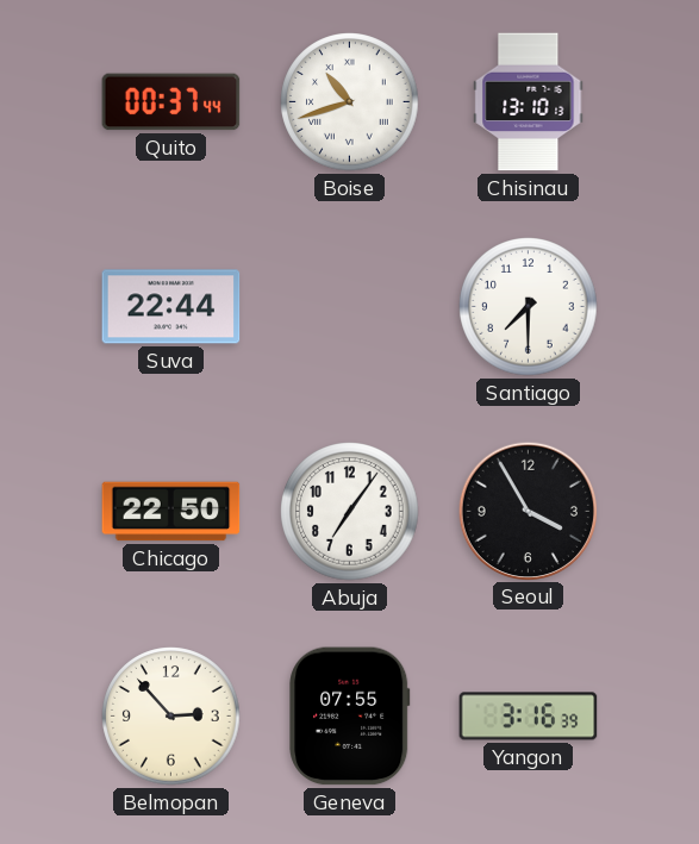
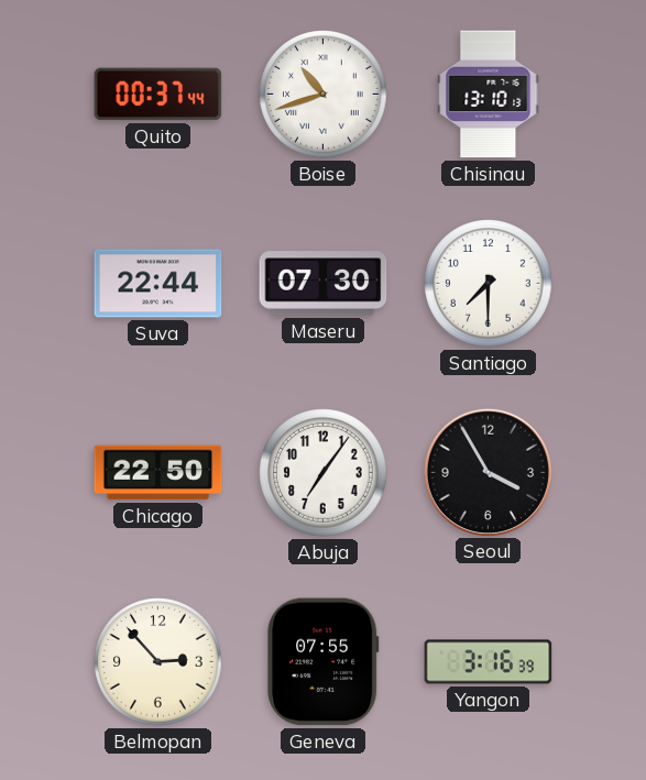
Maseru: none -> 07:30
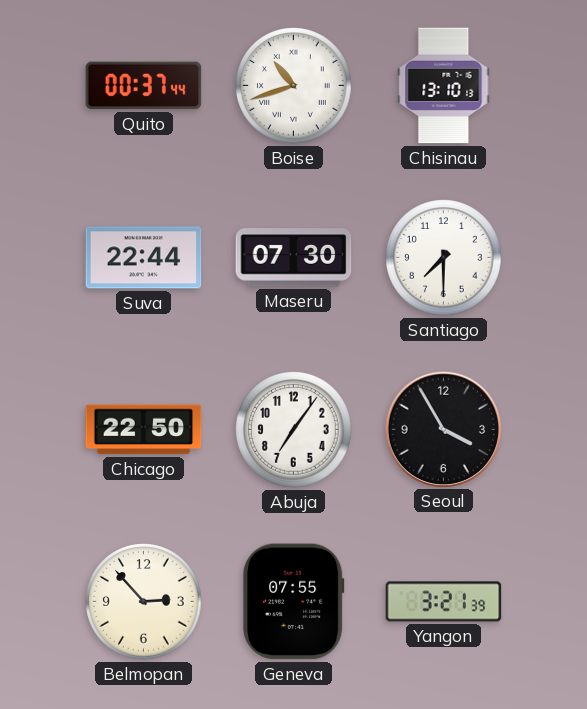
Yangon: 3:16 -> 3:21
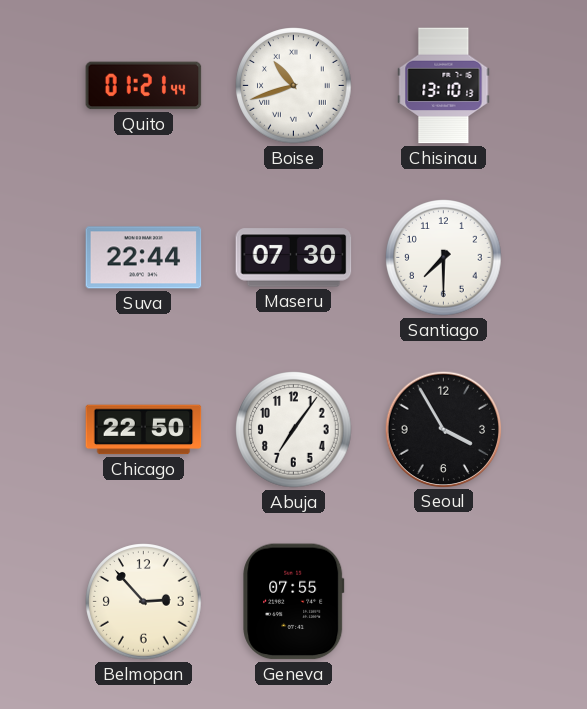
Quito: 00:37 -> 01:21
Yangon: 3:21 -> none
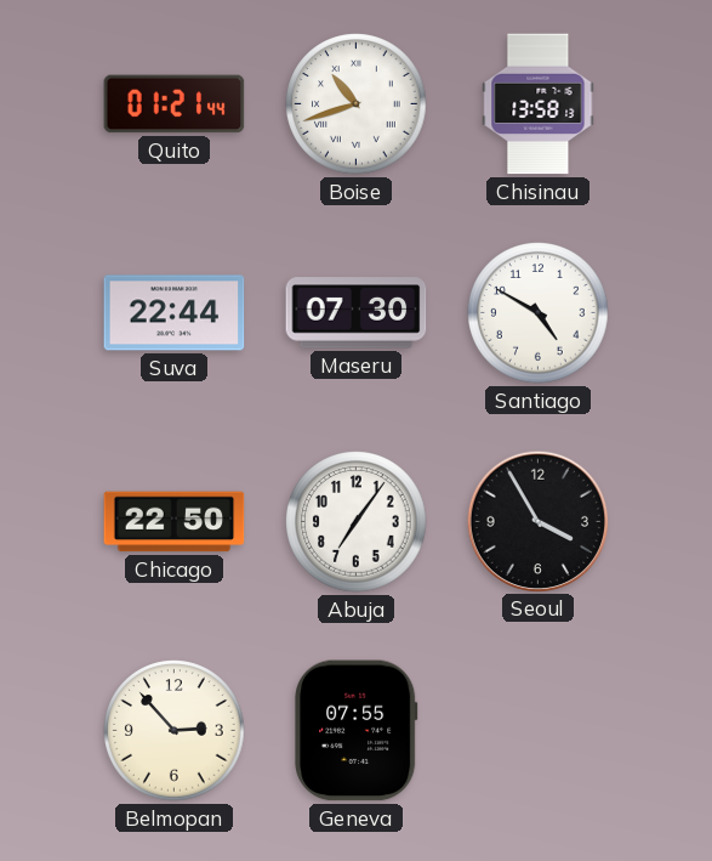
Chisinau: 13:10 -> 13:58
Santiago: 7:30 -> 4:50
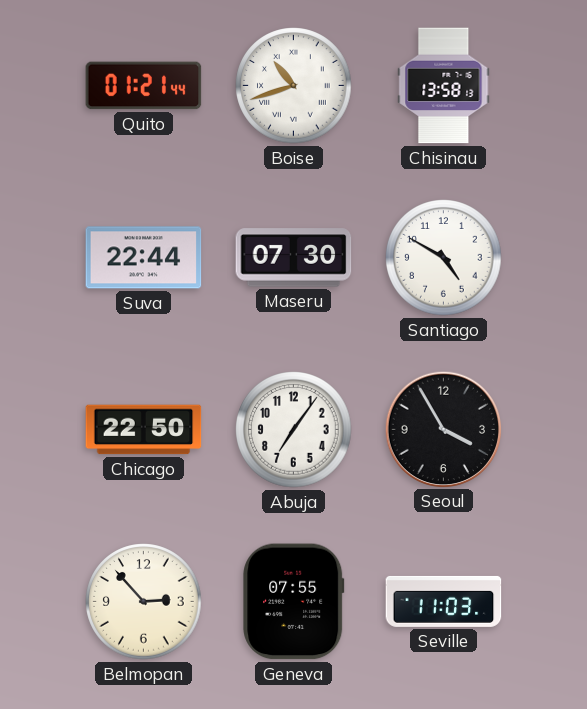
Seville: none -> 11:03
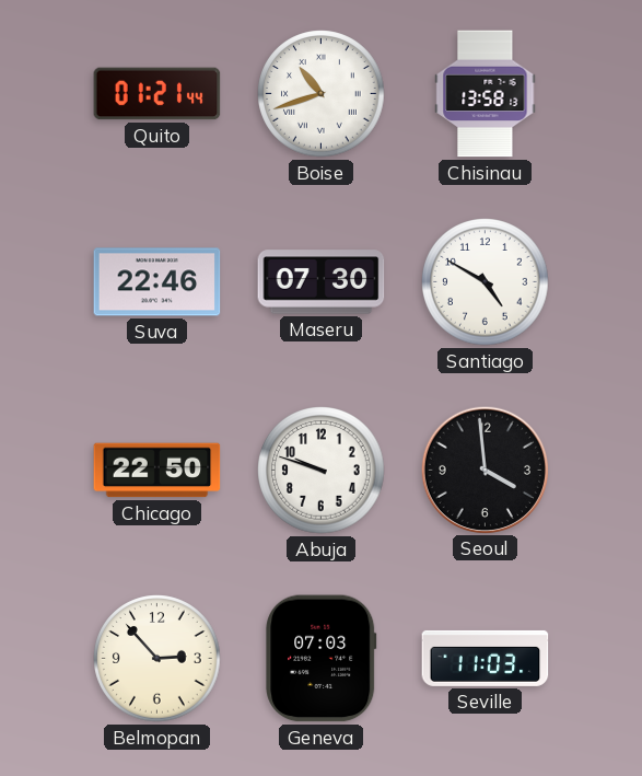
Suva: 22:44 -> 22:46
Abuja: 7:06 -> 9:48
Seoul: 3:55 -> 3:59
Geneva: 07:55 -> 07:03
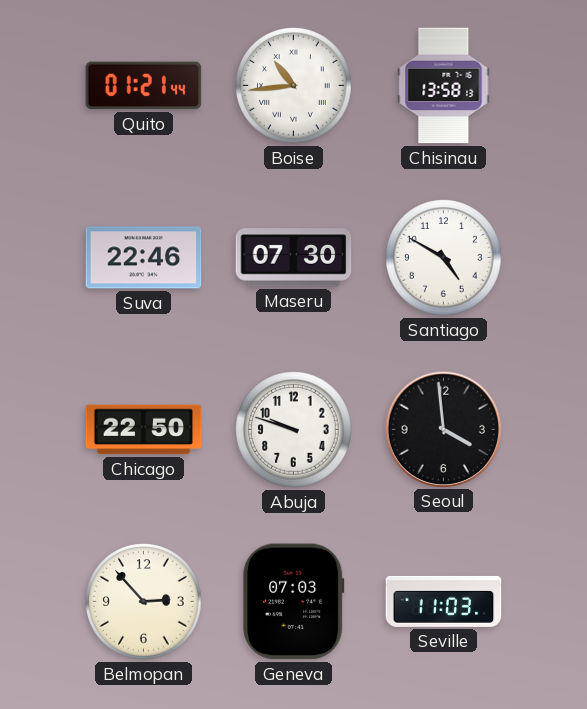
Boise: 10:42 -> 10:44
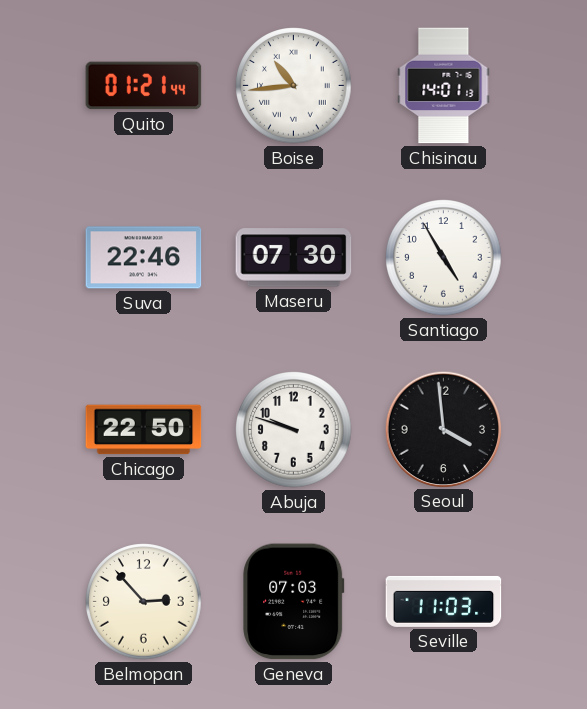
Chisinau: 13:58 -> 14:01
Santiago: 4:50 -> 4:55
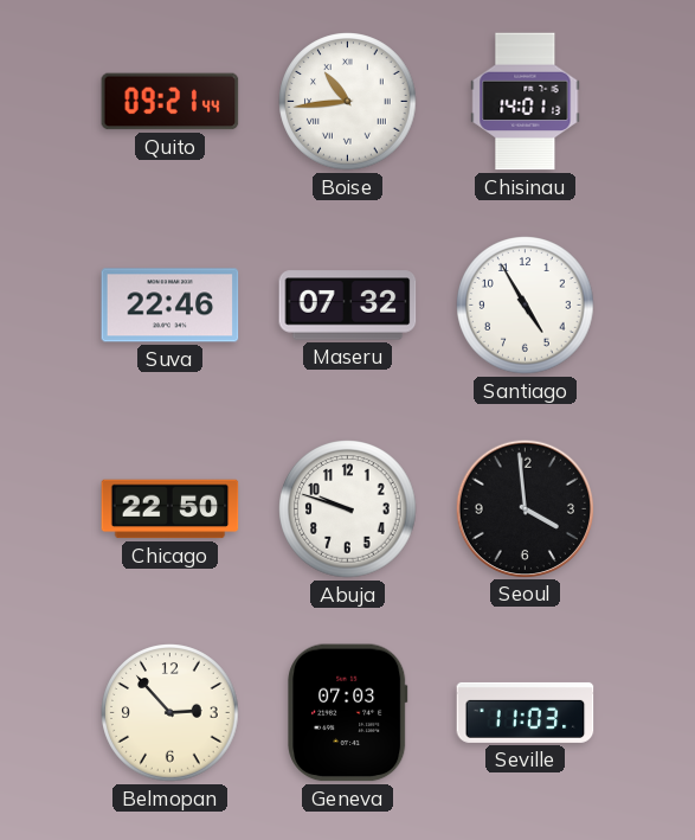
Quito: 01:21 -> 09:21
Maseru: 07:30 -> 07:32
